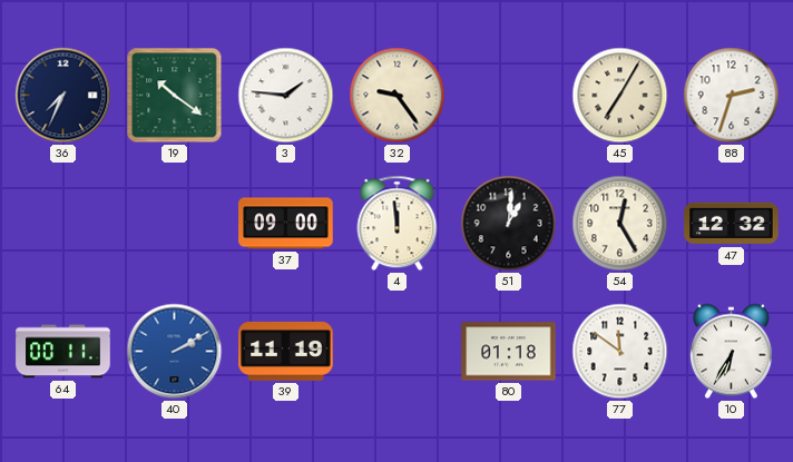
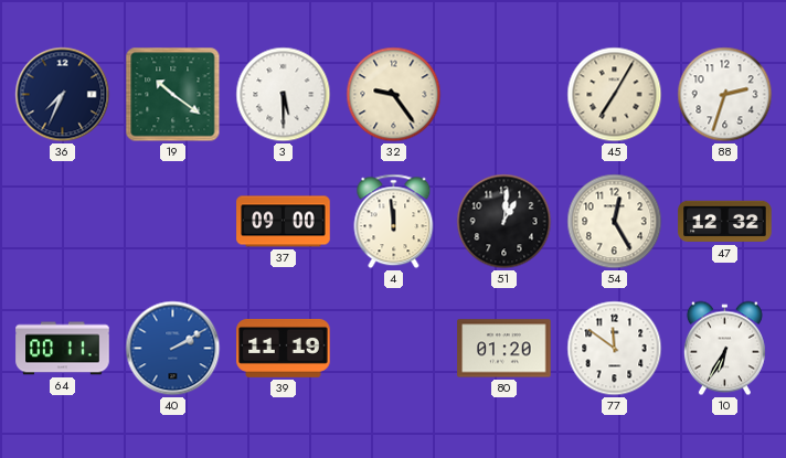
3: 1:46 -> 5:30
80: 01:18 -> 01:20
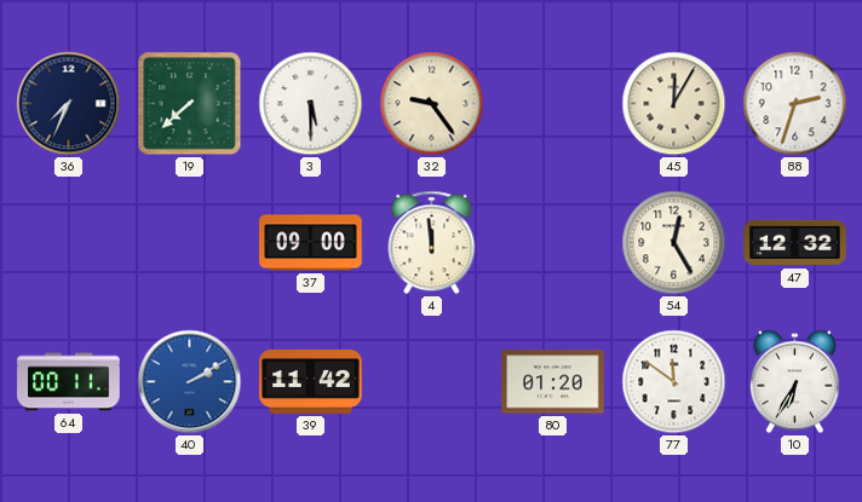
19: 10:21 -> 7:38
45: 7:05 -> 12:05
51: 1:01 -> none
39: 11:19 -> 11:42
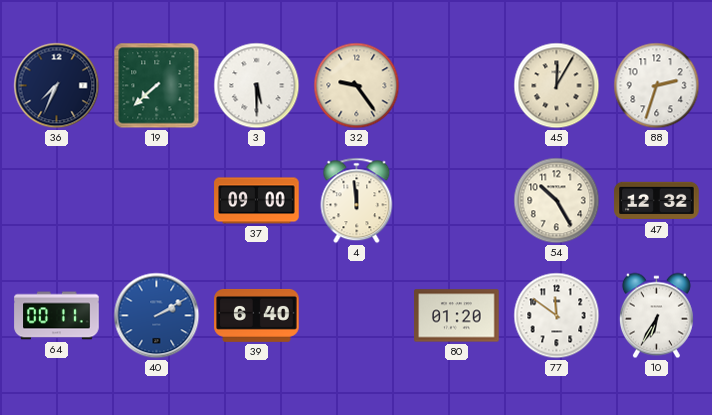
54: 12:25 -> 10:25
39: 11:42 -> 6:40
